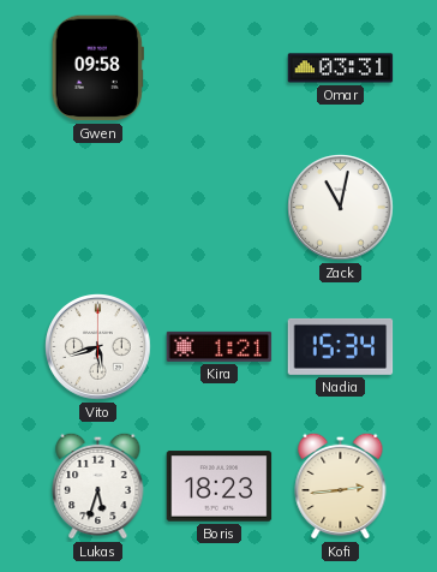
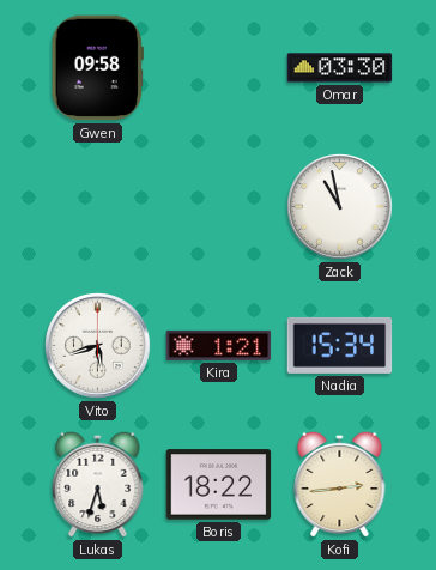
Omar: 03:31 -> 03:30
Zack: 11:02 -> 10:58
Boris: 18:23 -> 18:22
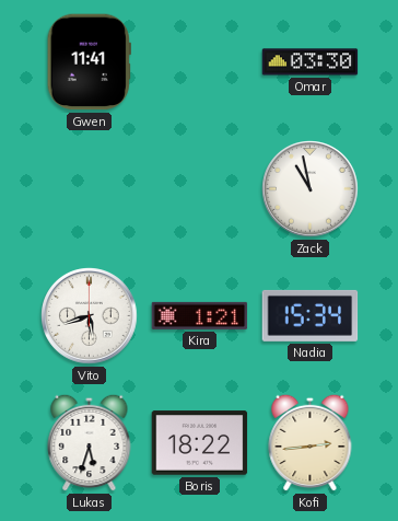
Gwen: 09:58 -> 11:41
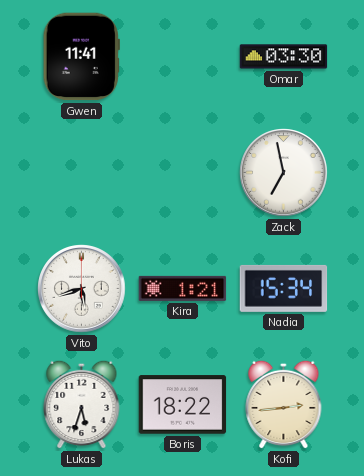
Zack: 10:58 -> 6:58
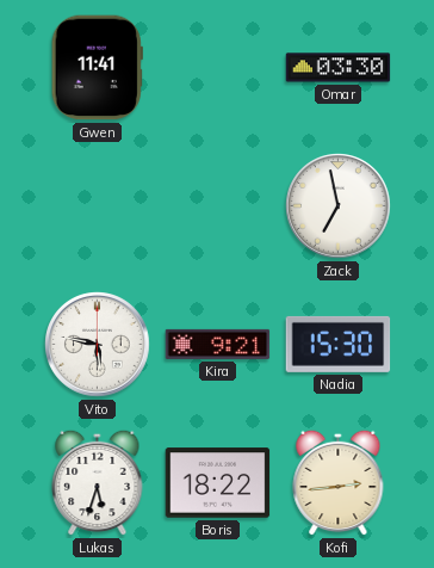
Vito: 5:42 -> 5:47
Kira: 1:21 -> 9:21
Nadia: 15:34 -> 15:30
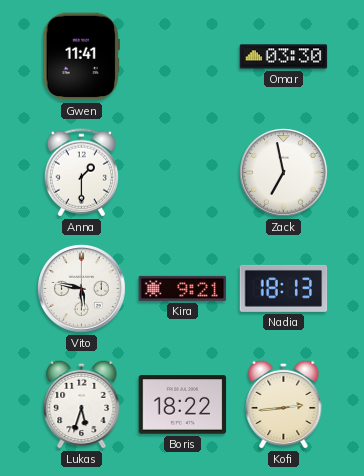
Anna: none -> 1:30
Nadia: 15:30 -> 18:13
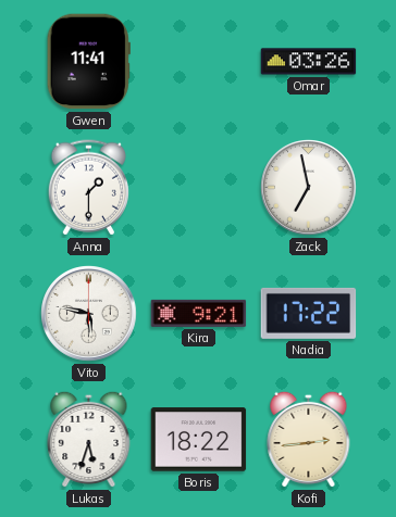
Omar: 03:30 -> 03:26
Nadia: 18:13 -> 17:22
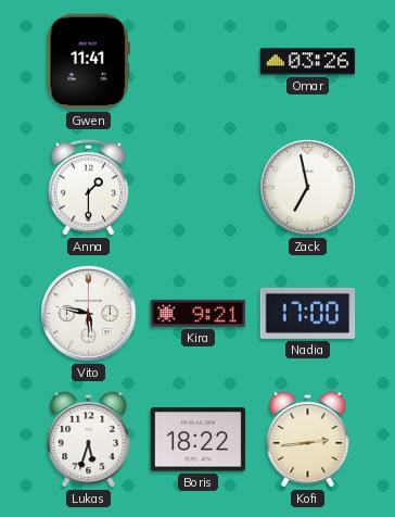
Nadia: 17:22 -> 17:00
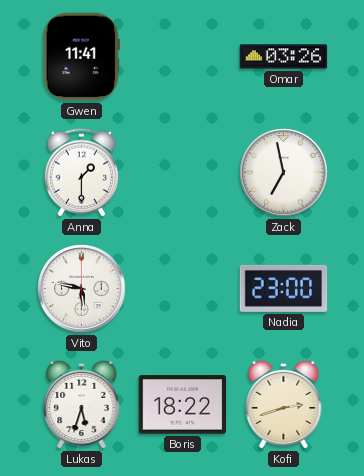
Kira: 9:21 -> none
Nadia: 17:00 -> 23:00
Kofi: 2:44 -> 2:42
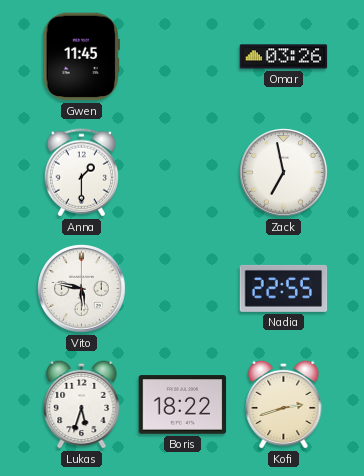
Gwen: 11:41 -> 11:45
Nadia: 23:00 -> 22:55
